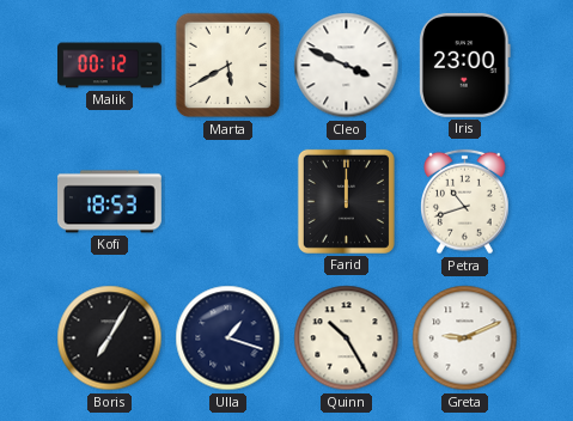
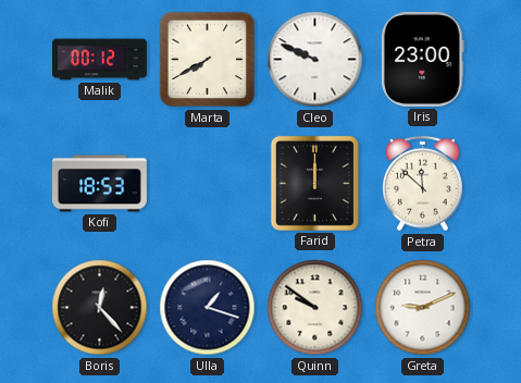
Marta: 5:40 -> 7:40
Cleo: 3:49 -> 9:49
Petra: 10:42 -> 11:52
Boris: 7:05 -> 12:23
Quinn: 10:25 -> 9:51
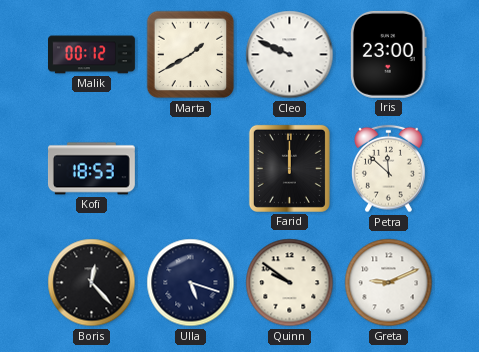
Marta: 7:40 -> 1:40
Ulla: 1:18 -> 5:18
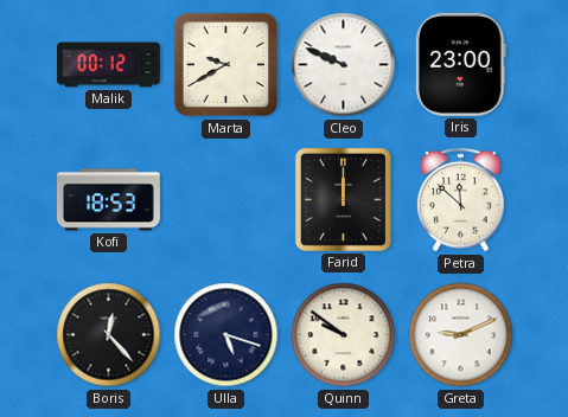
Marta: 1:40 -> 9:40
